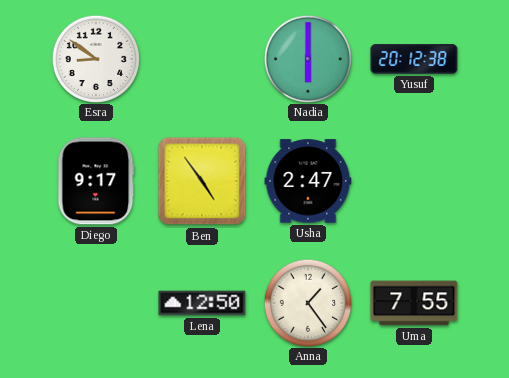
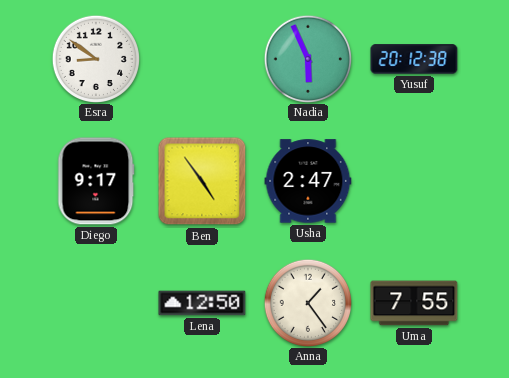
Nadia: 6:00 -> 5:56
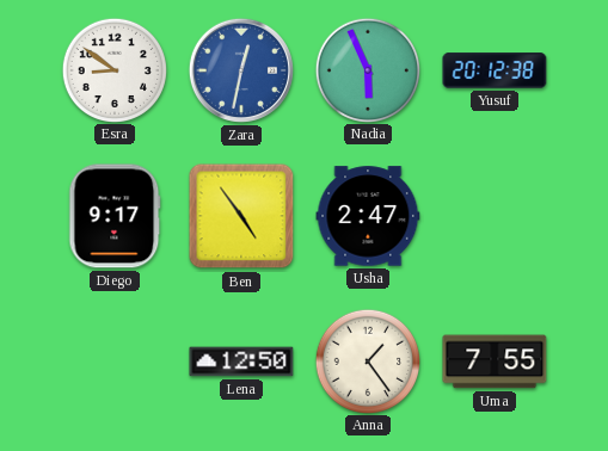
Zara: none -> 12:32
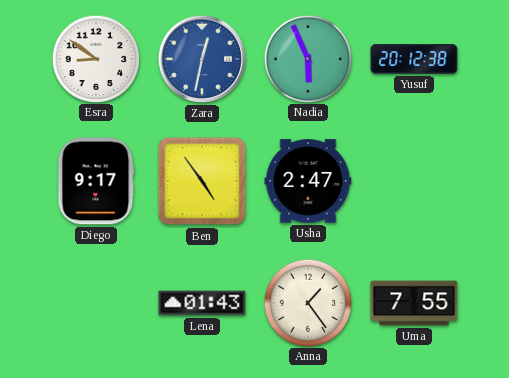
Lena: 12:50 -> 01:43
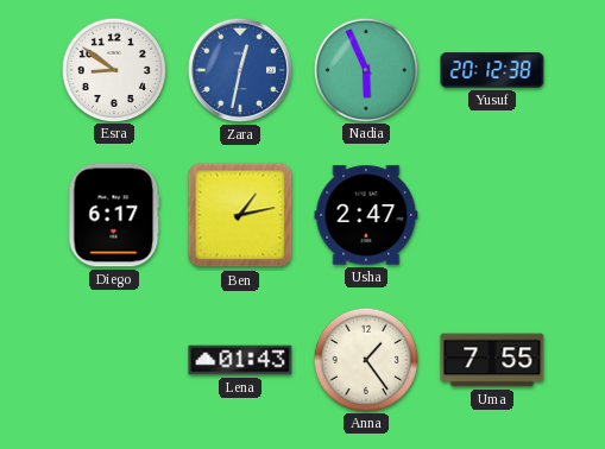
Diego: 9:17 -> 6:17
Ben: 4:54 -> 1:13
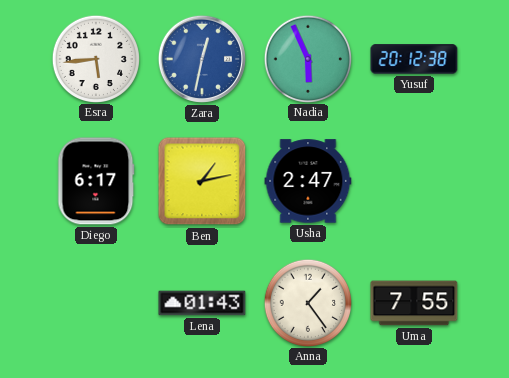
Esra: 8:51 -> 5:44
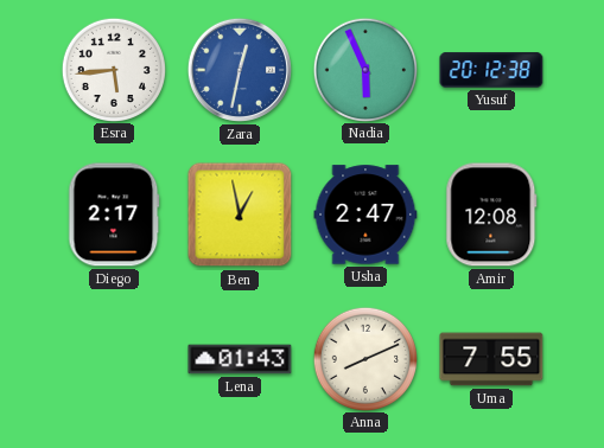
Diego: 6:17 -> 2:17
Ben: 1:13 -> 12:58
Amir: none -> 12:08
Anna: 1:24 -> 8:11
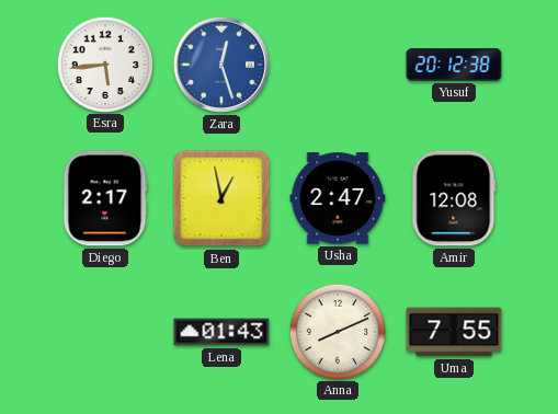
Zara: 12:32 -> 12:27
Nadia: 5:56 -> none
